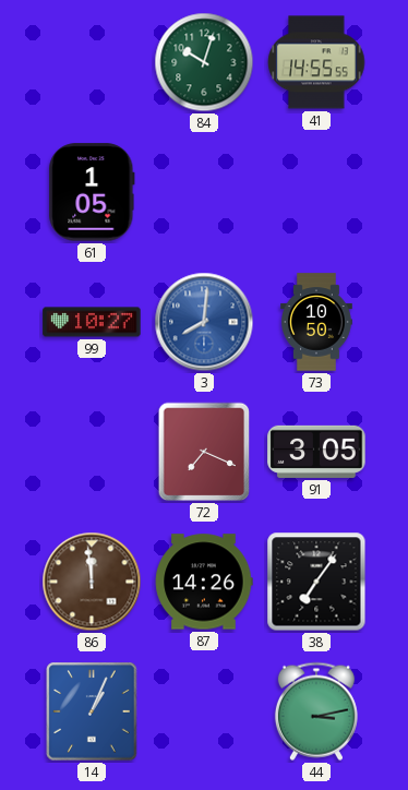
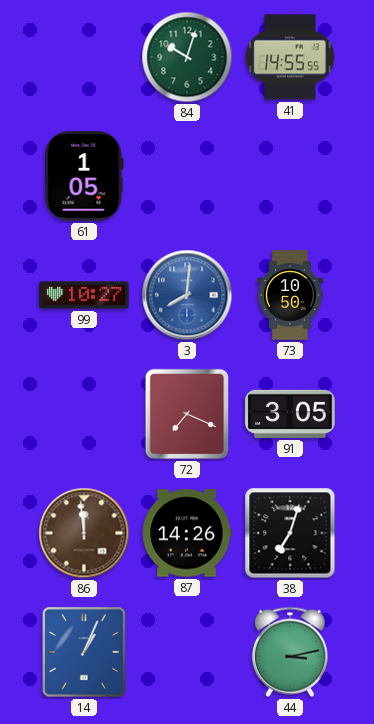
38: 7:06 -> 7:03
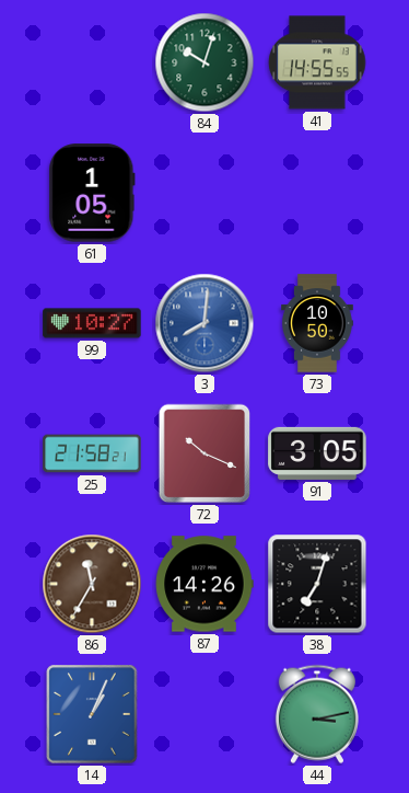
25: none -> 21:58
72: 7:19 -> 10:19
86: 11:59 -> 11:35
